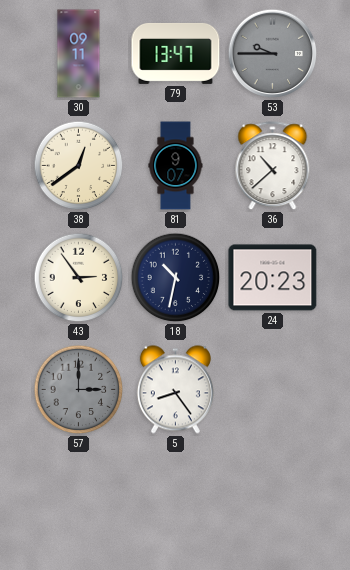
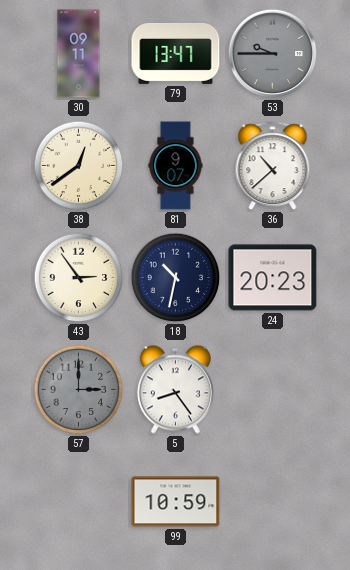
99: none -> 10:59
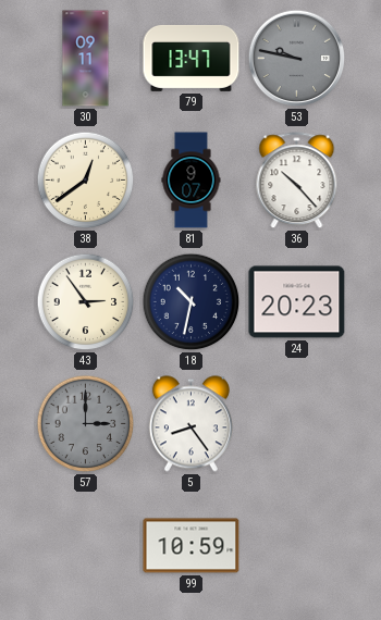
53: 9:45 -> 9:47
36: 10:38 -> 10:23
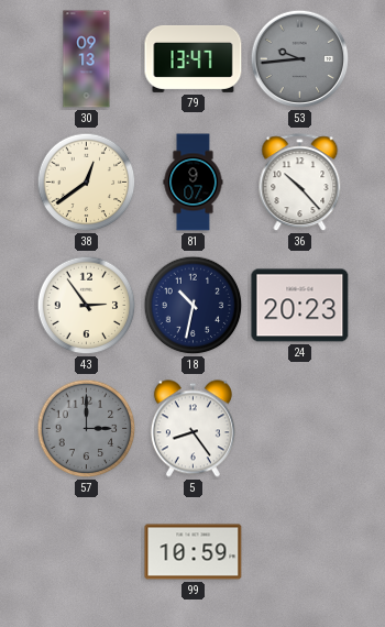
30: 09:11 -> 09:13
53: 9:47 -> 9:44
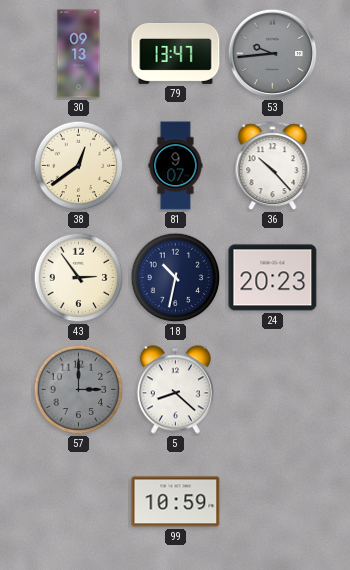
5: 8:24 -> 8:22
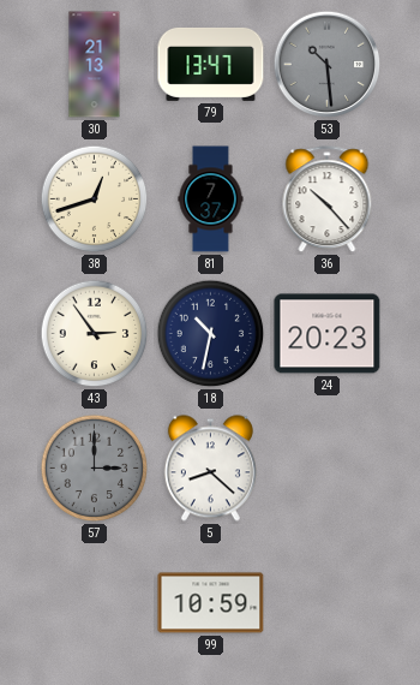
30: 09:13 -> 21:13
53: 9:44 -> 10:29
38: 12:39 -> 12:42
81: 9:07 -> 7:37
